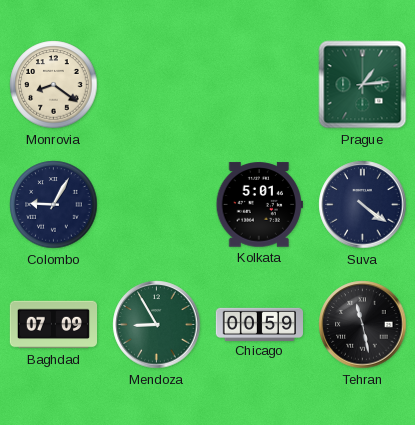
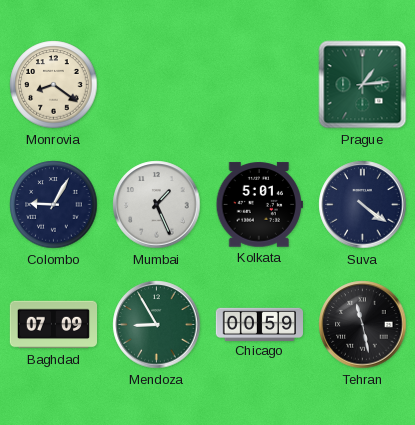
Mumbai: none -> 1:26
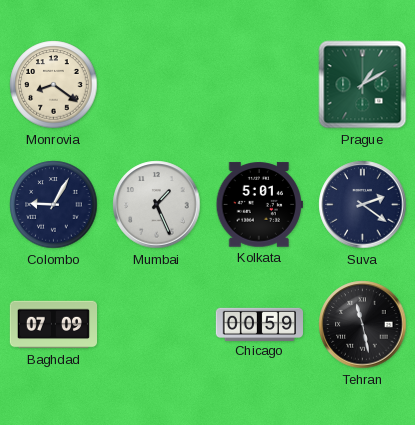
Prague: 1:14 -> 1:10
Suva: 4:21 -> 2:21
Mendoza: 8:55 -> none
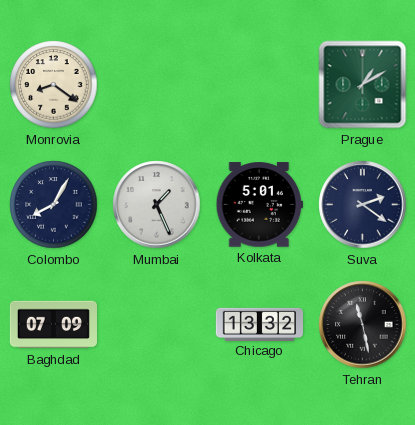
Colombo: 9:05 -> 8:05
Chicago: 00:59 -> 13:32
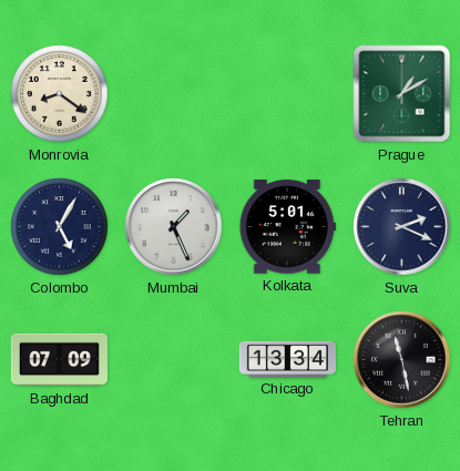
Colombo: 8:05 -> 5:05
Suva: 2:21 -> 2:19
Chicago: 13:32 -> 13:34
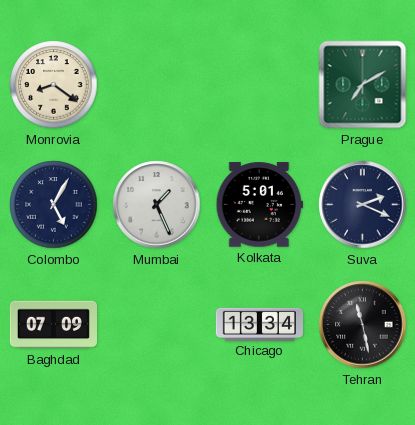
Prague: 1:10 -> 7:10
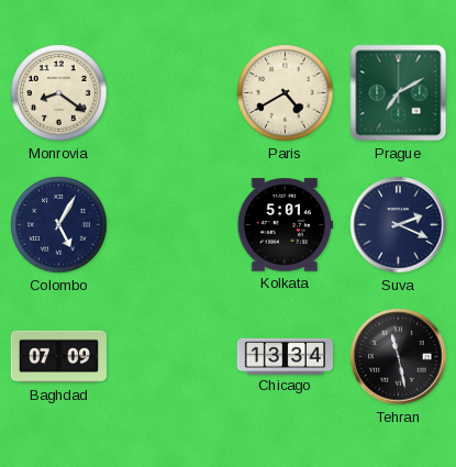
Paris: none -> 4:40
Mumbai: 1:26 -> none
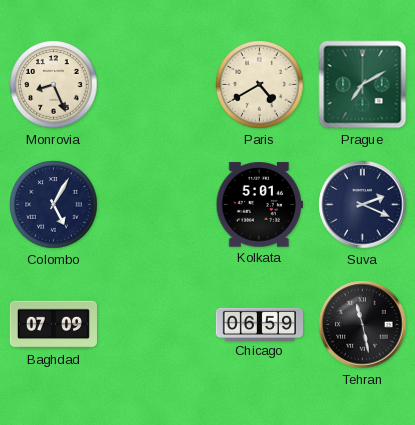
Monrovia: 8:21 -> 8:26
Chicago: 13:34 -> 06:59
